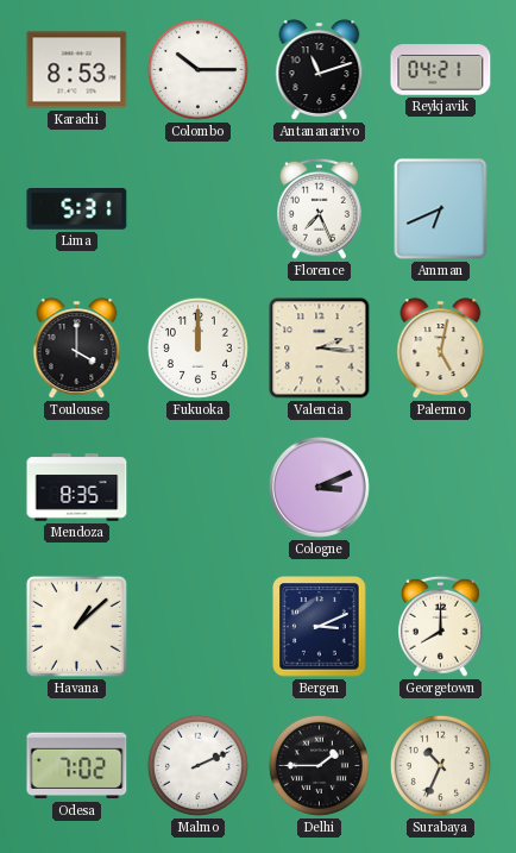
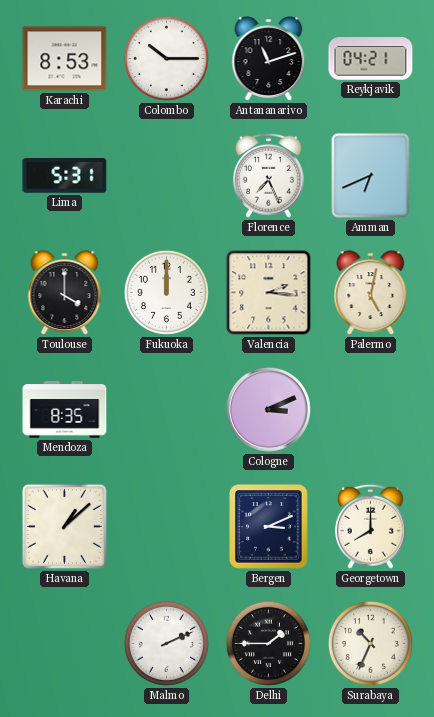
Odesa: 7:02 -> none
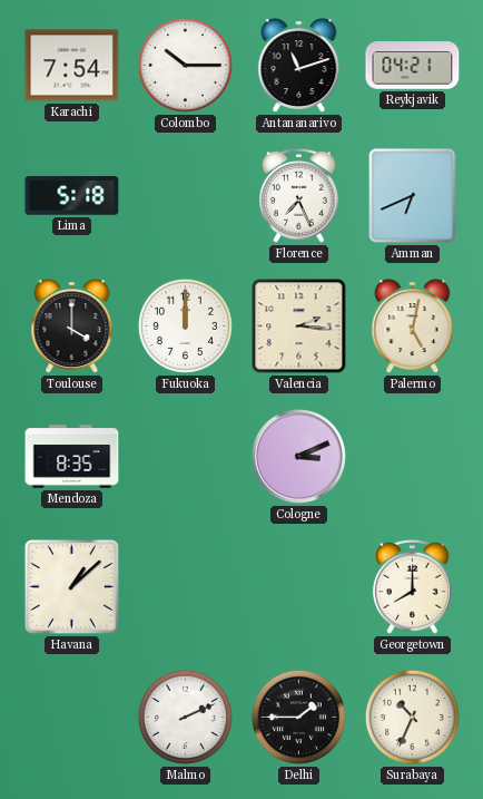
Karachi: 8:53 -> 7:54
Lima: 5:31 -> 5:18
Bergen: 3:11 -> none
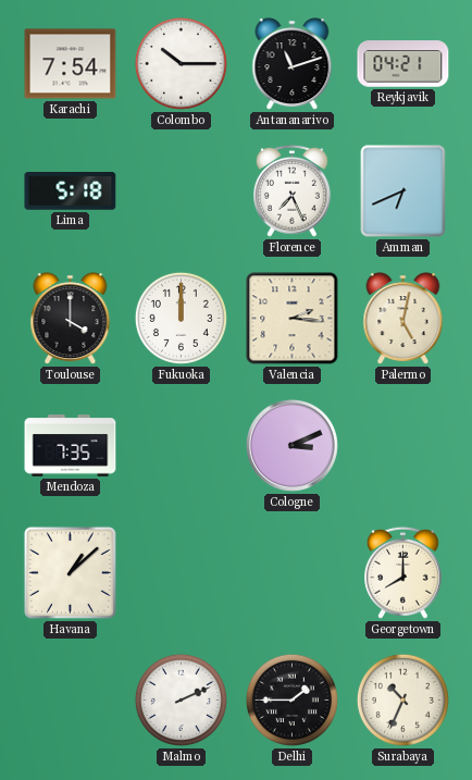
Mendoza: 8:35 -> 7:35
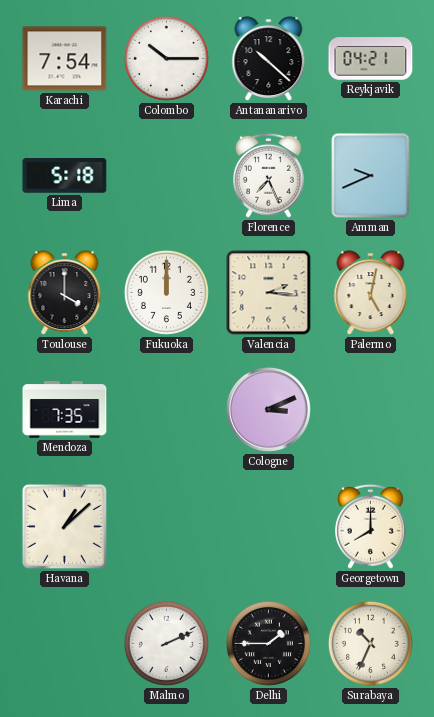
Antananarivo: 11:12 -> 10:22
Amman: 6:41 -> 9:41
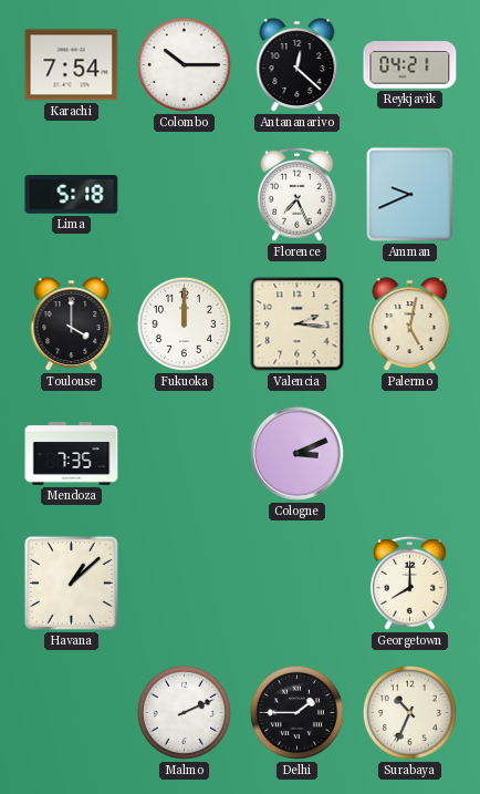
Antananarivo: 10:22 -> 12:22
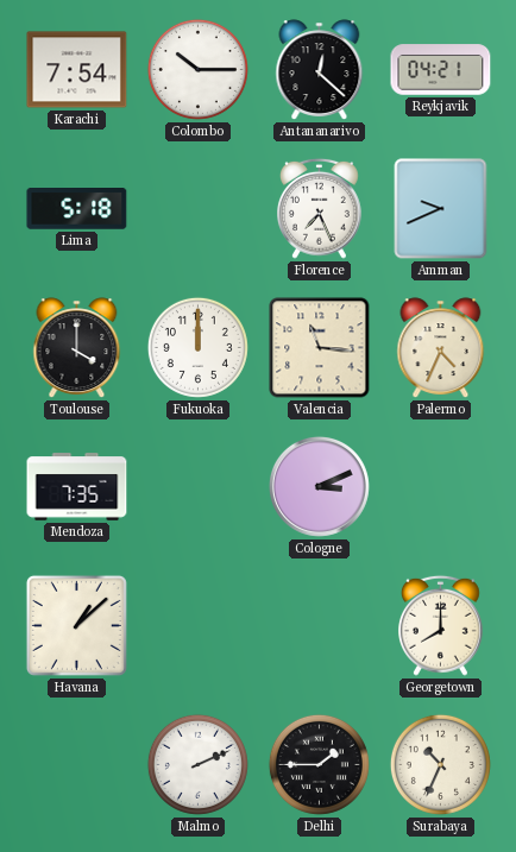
Valencia: 2:16 -> 11:16
Palermo: 5:02 -> 4:34
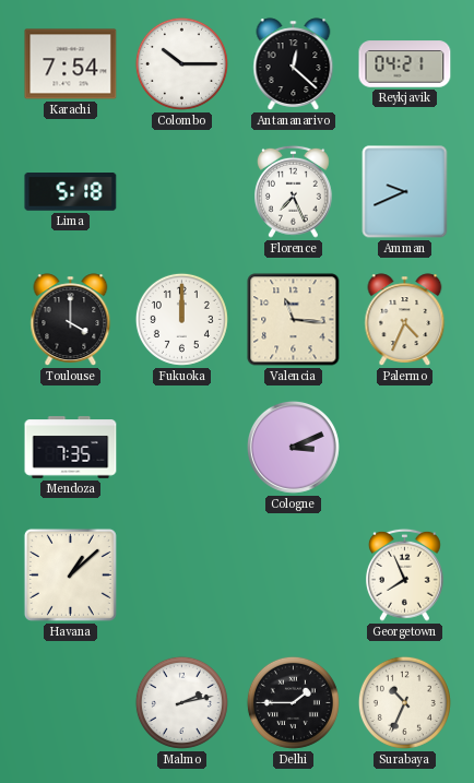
Georgetown: 8:00 -> 7:56
Malmo: 2:11 -> 2:13
